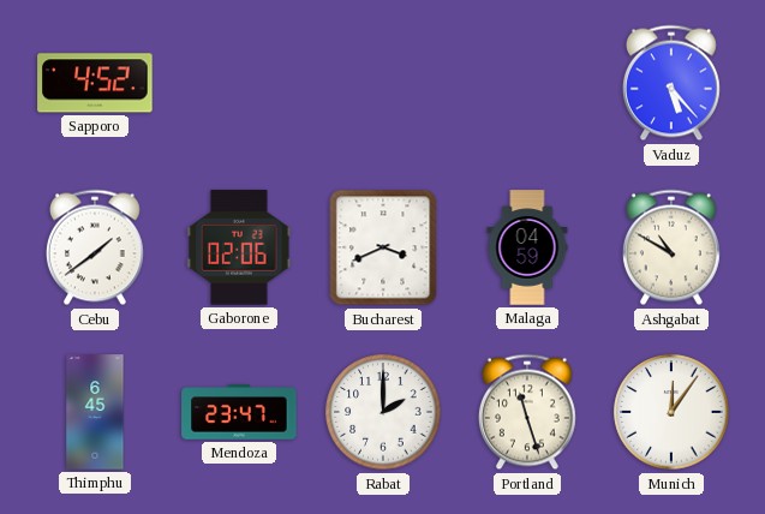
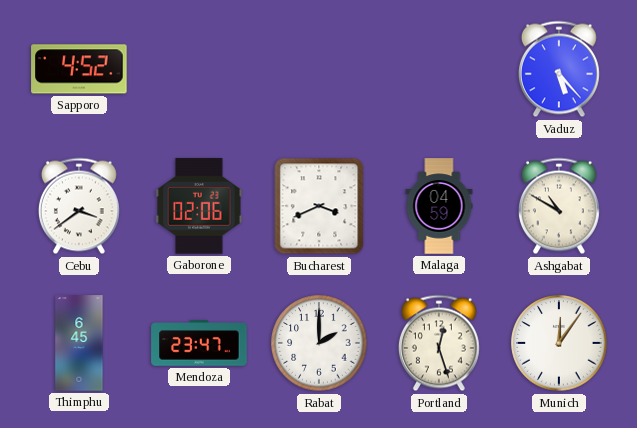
Cebu: 1:39 -> 3:39
Portland: 11:27 -> 12:27
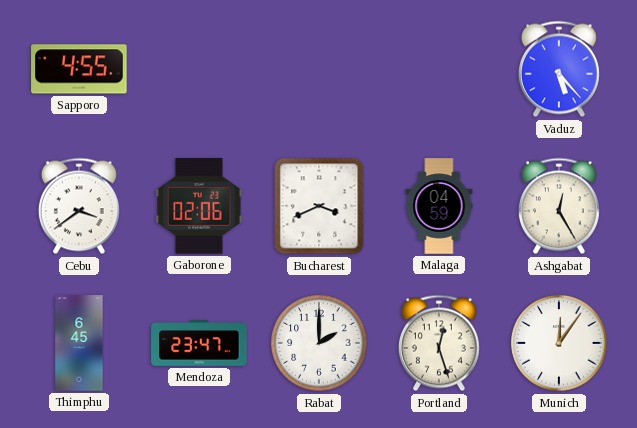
Sapporo: 4:52 -> 4:55
Ashgabat: 10:50 -> 12:25
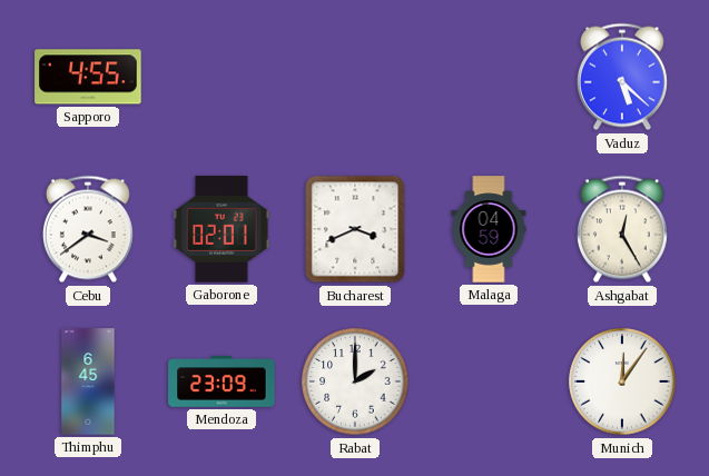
Vaduz: 5:23 -> 5:22
Gaborone: 02:06 -> 02:01
Mendoza: 23:47 -> 23:09
Portland: 12:27 -> none
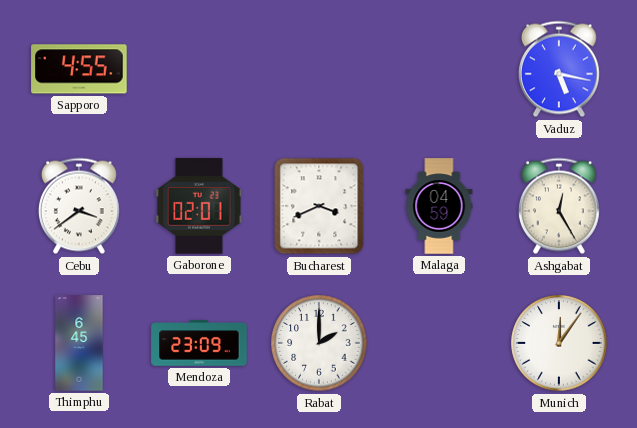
Vaduz: 5:22 -> 5:17
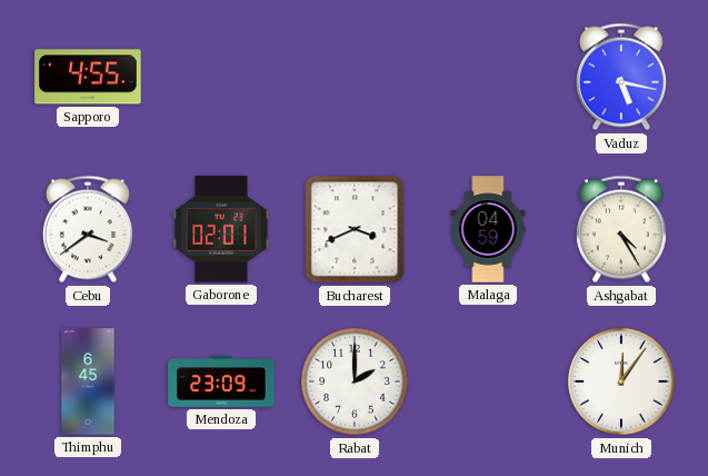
Ashgabat: 12:25 -> 4:25
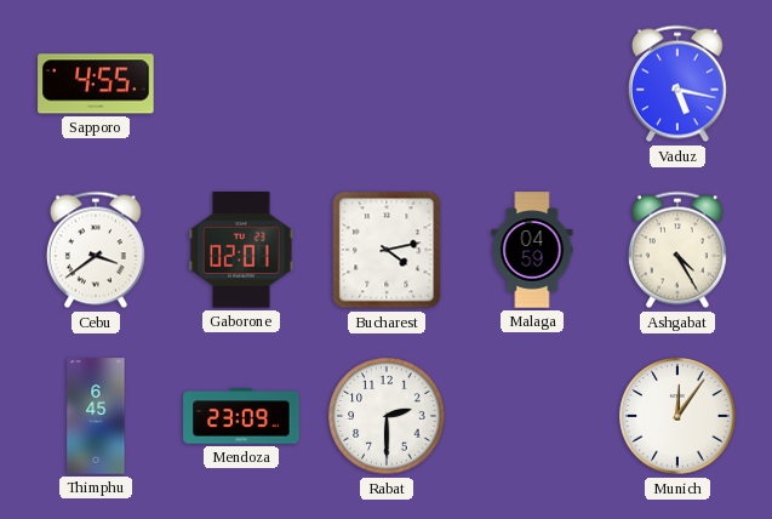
Bucharest: 3:41 -> 4:13
Rabat: 2:00 -> 2:30
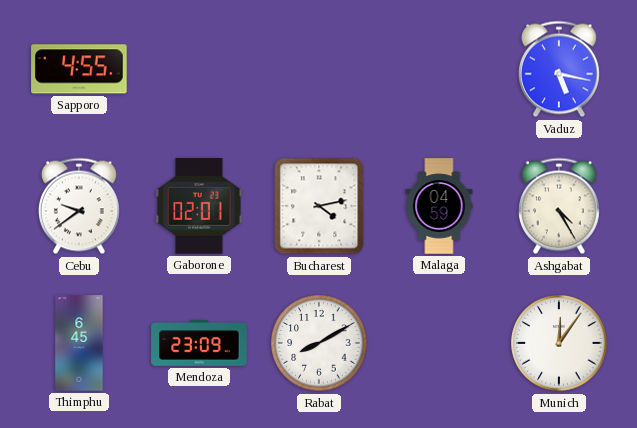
Cebu: 3:39 -> 9:39
Rabat: 2:30 -> 8:10
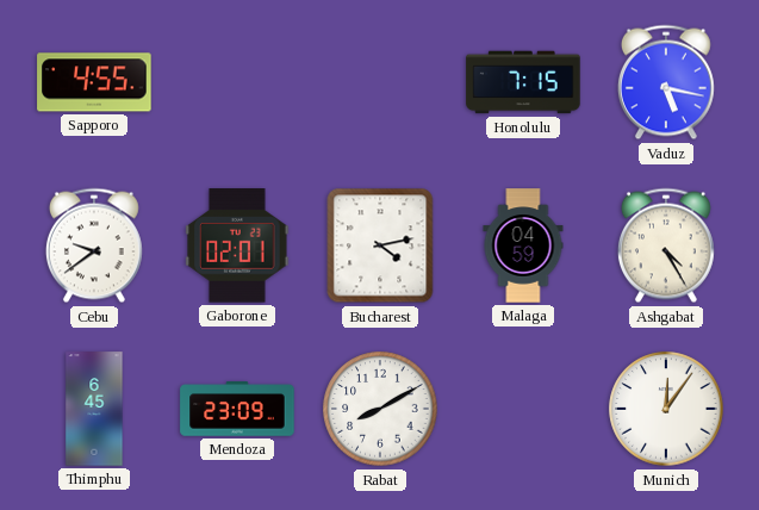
Honolulu: none -> 7:15
